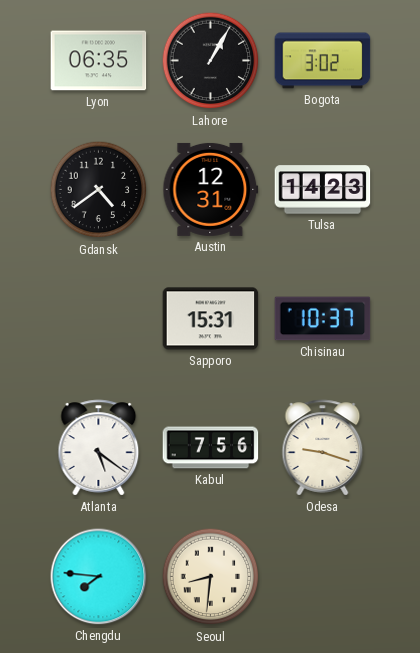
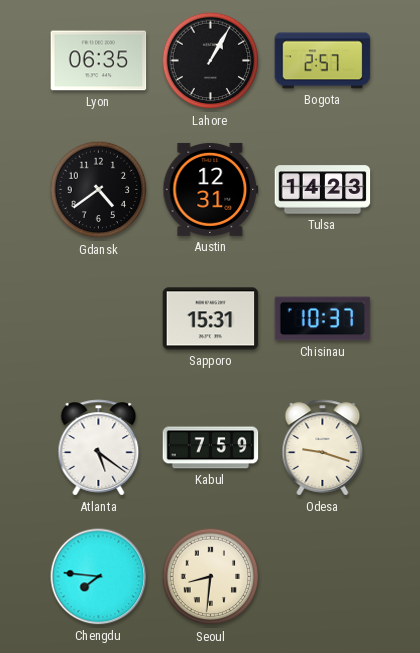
Bogota: 3:02 -> 2:57
Kabul: 7:56 -> 7:59
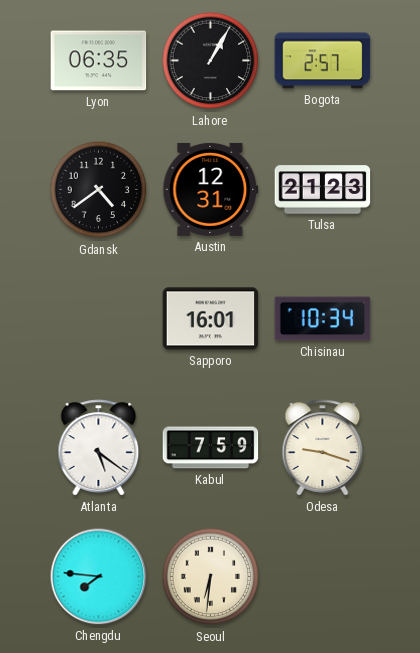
Tulsa: 14:23 -> 21:23
Sapporo: 15:31 -> 16:01
Chisinau: 10:37 -> 10:34
Seoul: 8:31 -> 6:31
